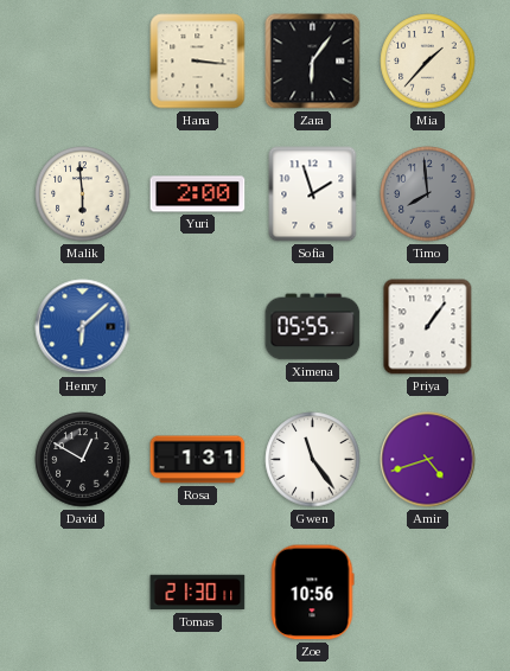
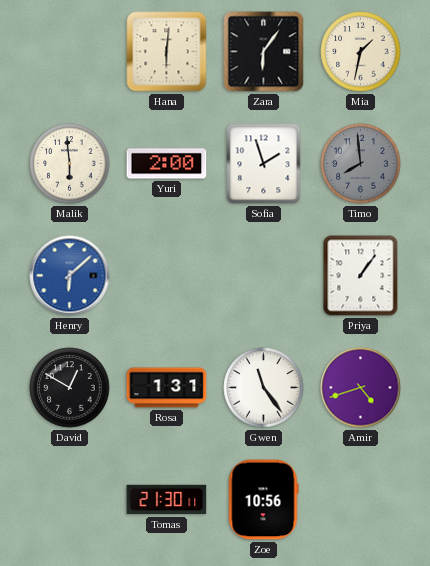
Hana: 3:16 -> 6:01
Mia: 1:37 -> 1:32
Ximena: 05:55 -> none
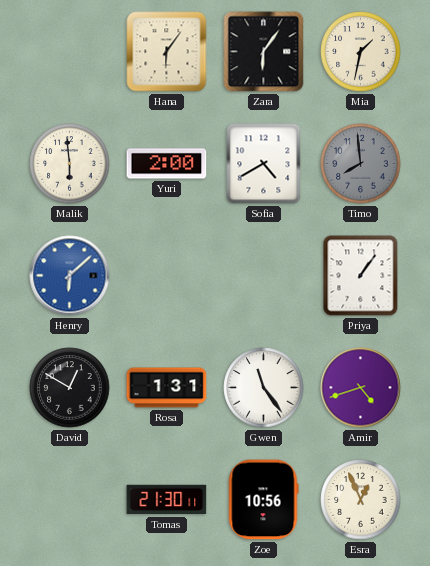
Hana: 6:01 -> 6:06
Sofia: 1:57 -> 4:40
Esra: none -> 12:56
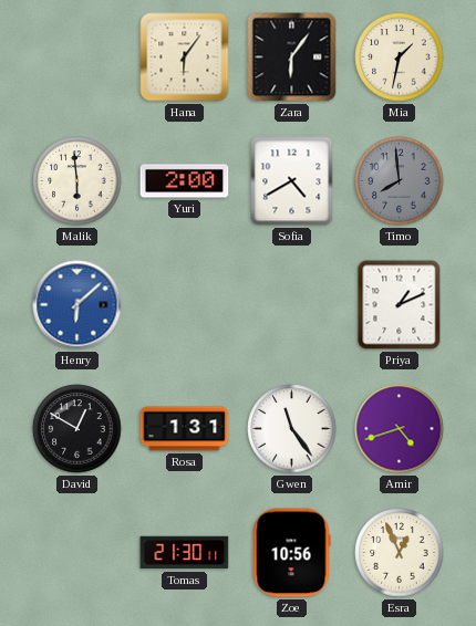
Priya: 1:06 -> 1:11
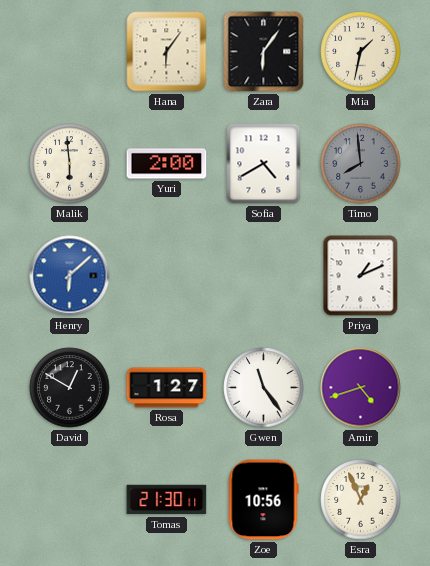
Rosa: 1:31 -> 1:27
